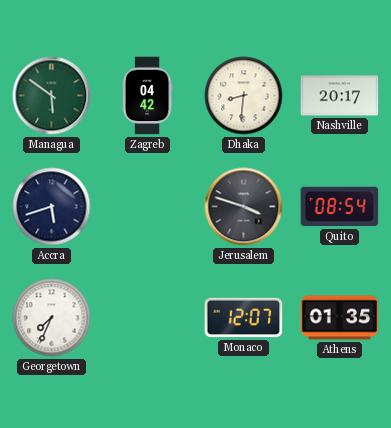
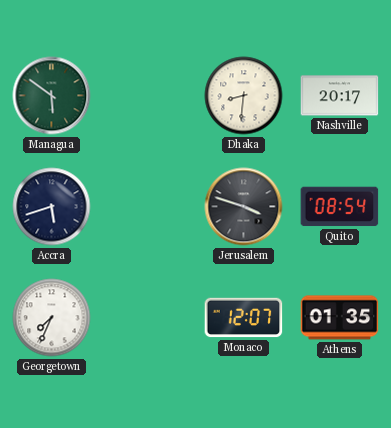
Zagreb: 04:42 -> none
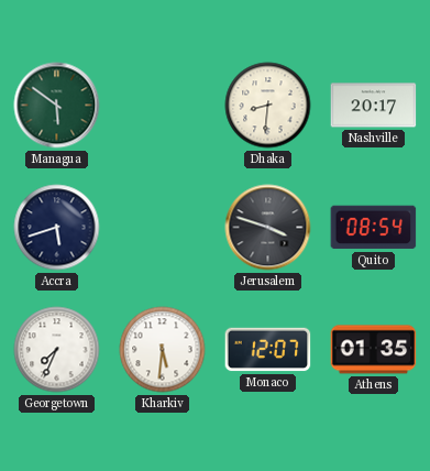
Kharkiv: none -> 5:31
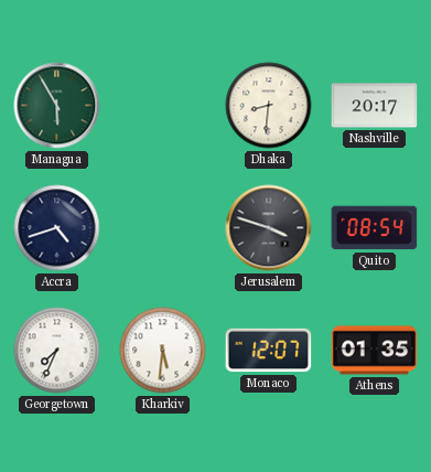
Managua: 5:51 -> 5:55
Accra: 5:42 -> 4:42
